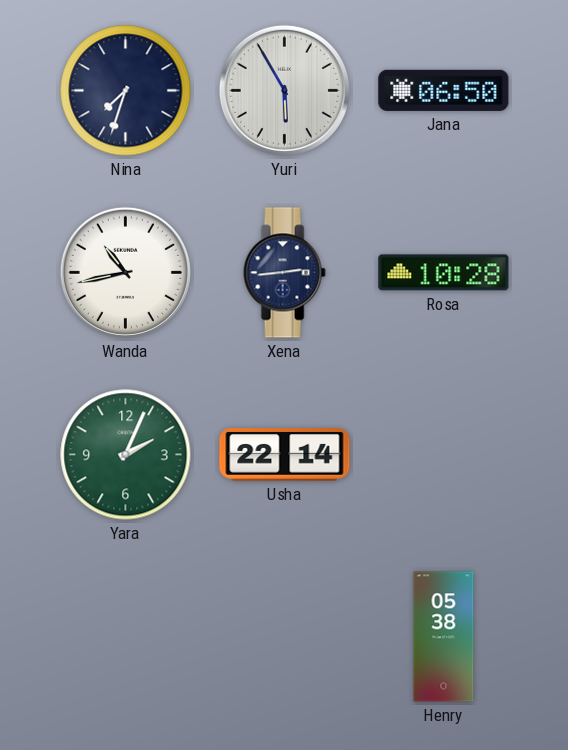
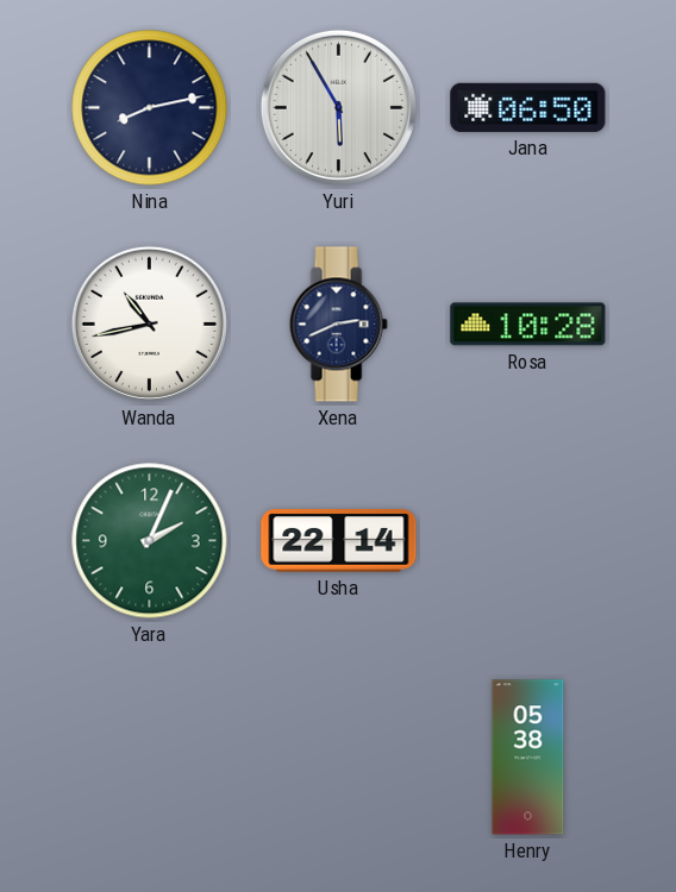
Nina: 7:33 -> 8:13
Xena: 2:44 -> 2:41
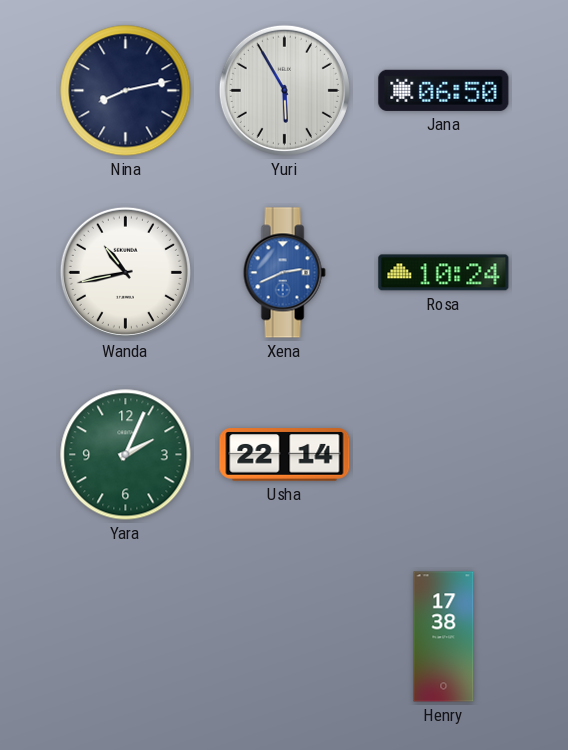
Xena dial: navy -> blue
Rosa: 10:28 -> 10:24
Henry: 05:38 -> 17:38
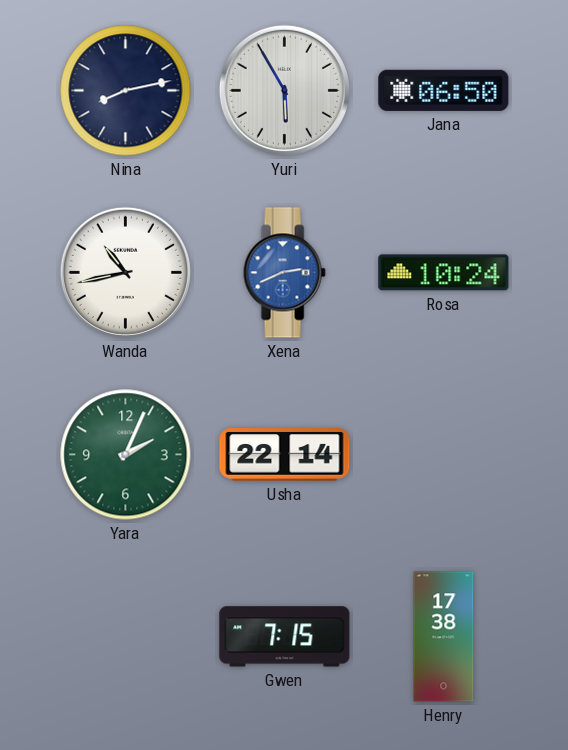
Gwen: none -> 7:15
